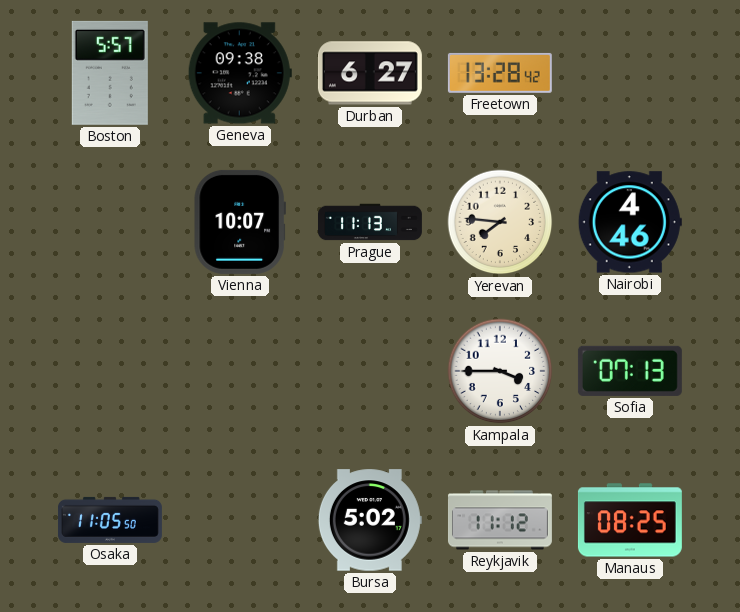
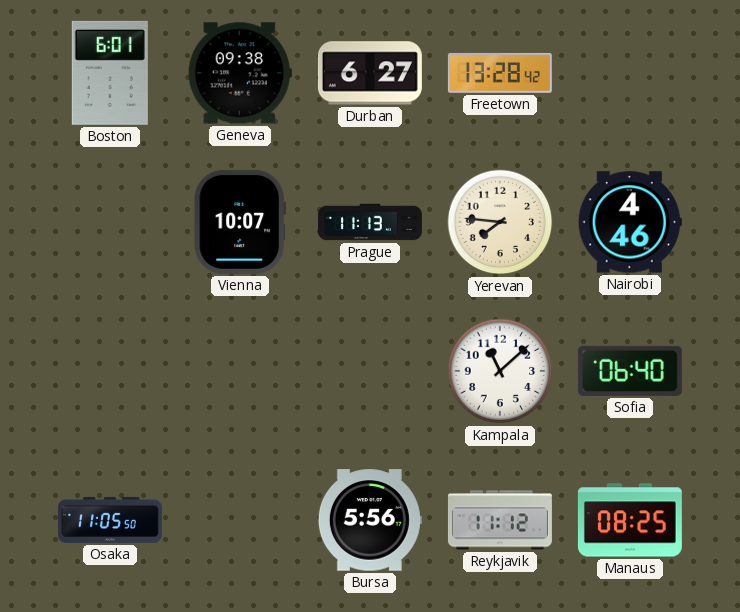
Boston: 5:57 -> 6:01
Kampala: 3:45 -> 11:08
Sofia: 07:13 -> 06:40
Bursa: 5:02 -> 5:56
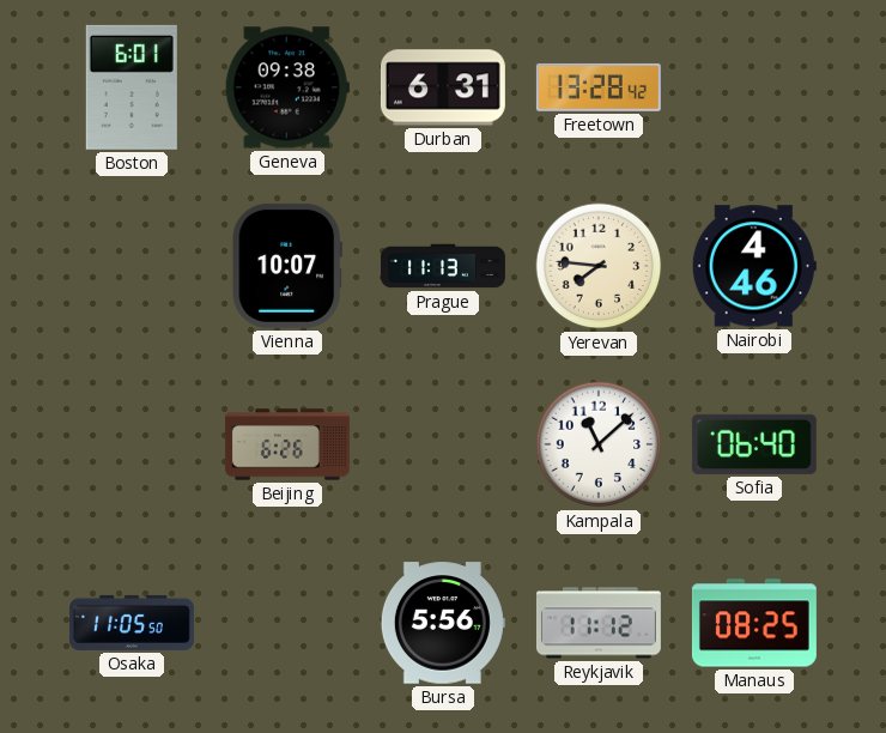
Durban: 6:27 -> 6:31
Beijing: none -> 6:26
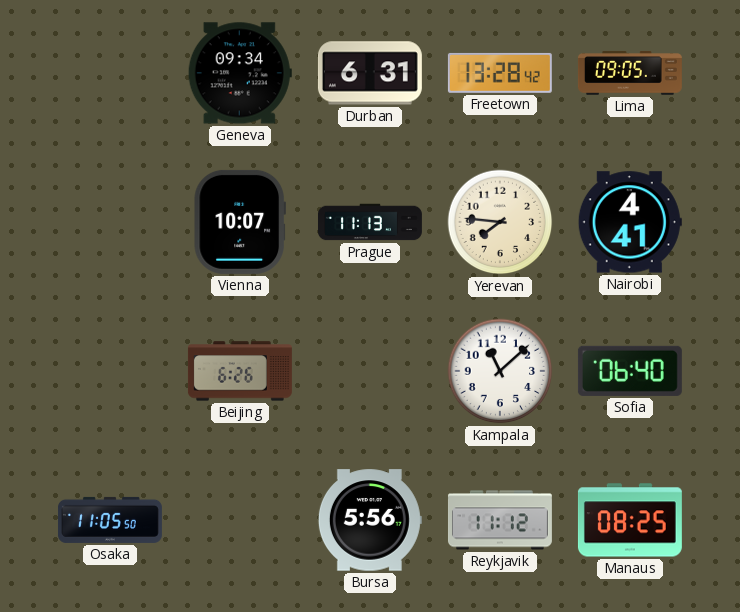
Boston: 6:01 -> none
Geneva: 09:38 -> 09:34
Lima: none -> 09:05
Nairobi: 4:46 -> 4:41
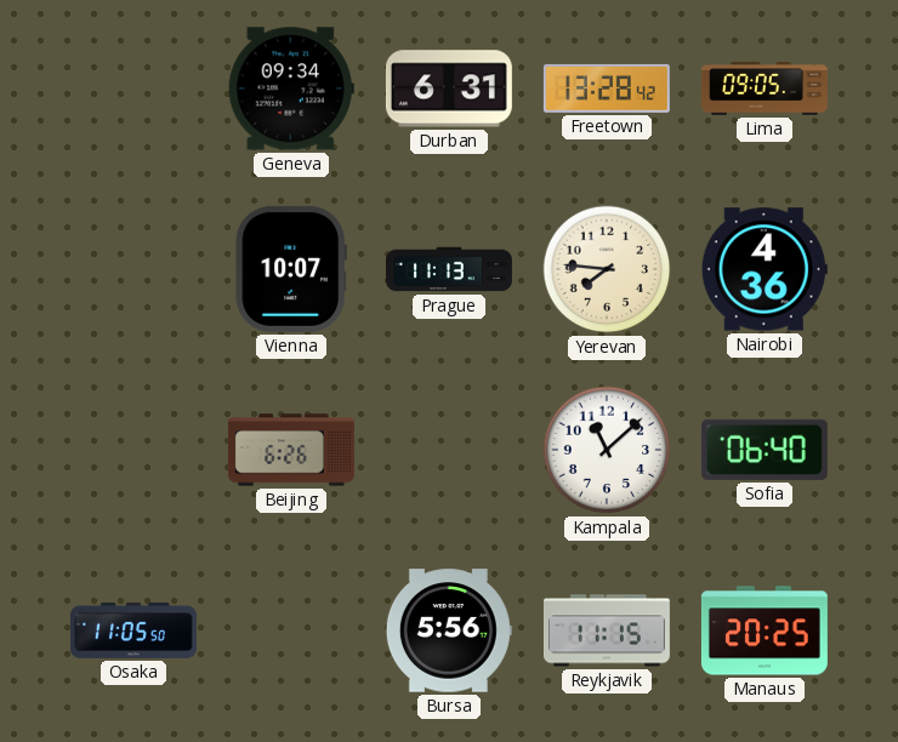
Nairobi: 4:41 -> 4:36
Reykjavik: 11:12 -> 11:15
Manaus: 08:25 -> 20:25
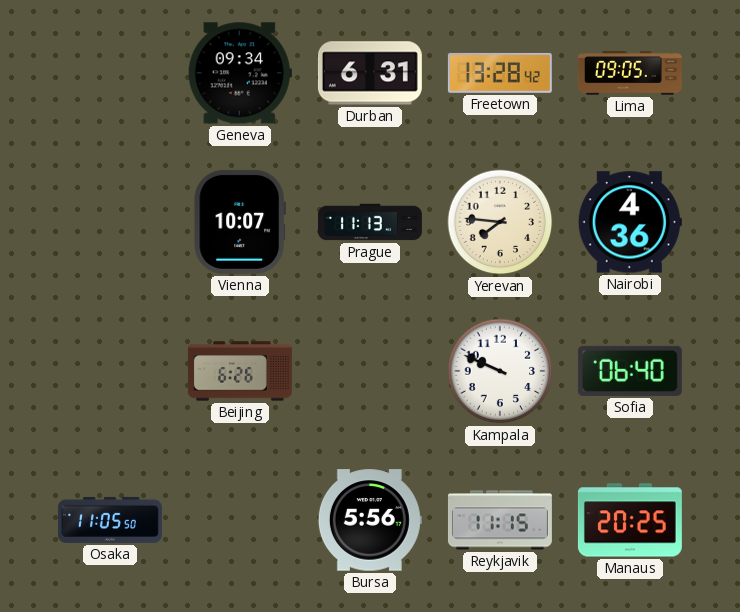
Kampala: 11:08 -> 9:49
